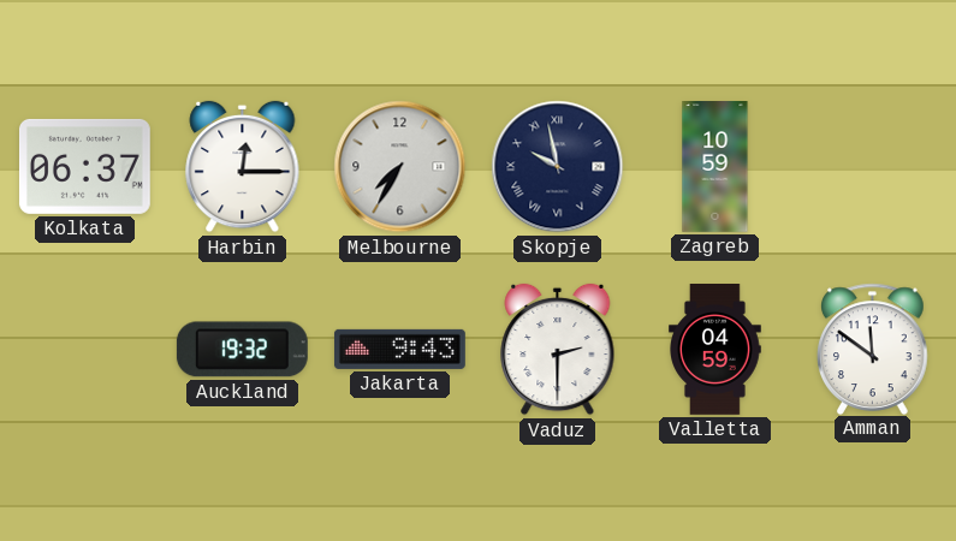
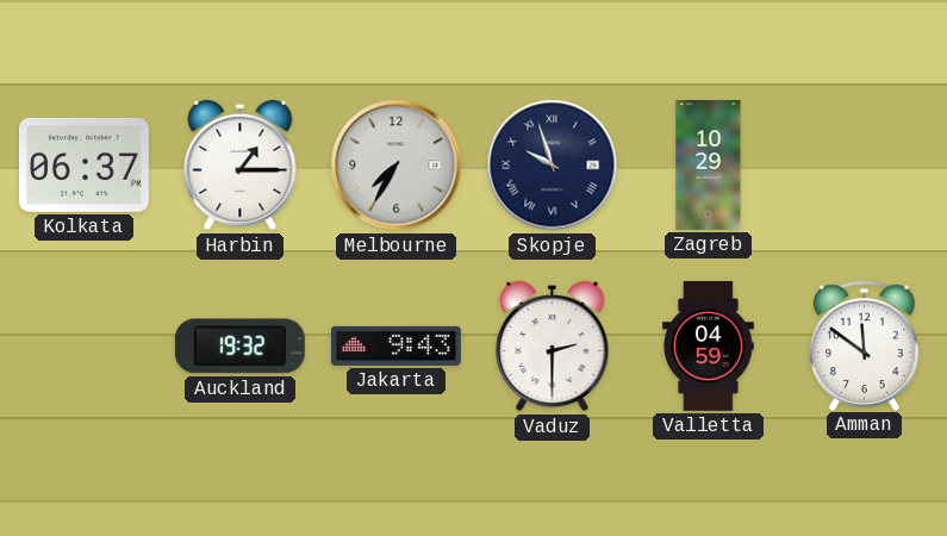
Harbin: 12:15 -> 1:15
Skopje: 9:58 -> 9:57
Zagreb: 10:59 -> 10:29
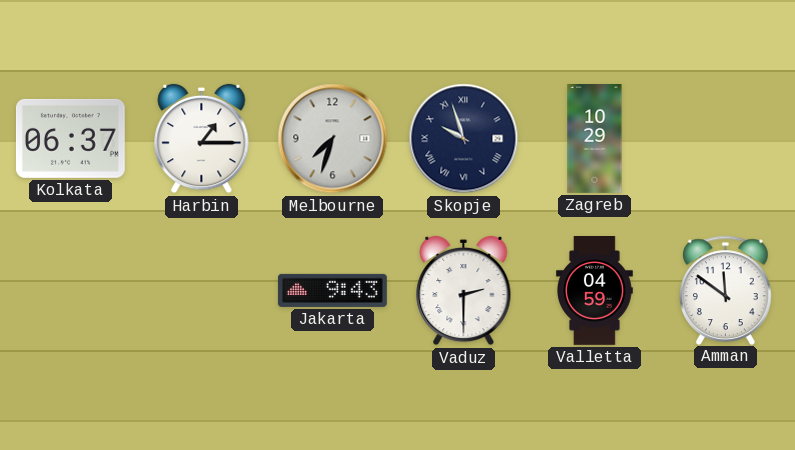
Melbourne: 7:35 -> 7:33
Auckland: 19:32 -> none
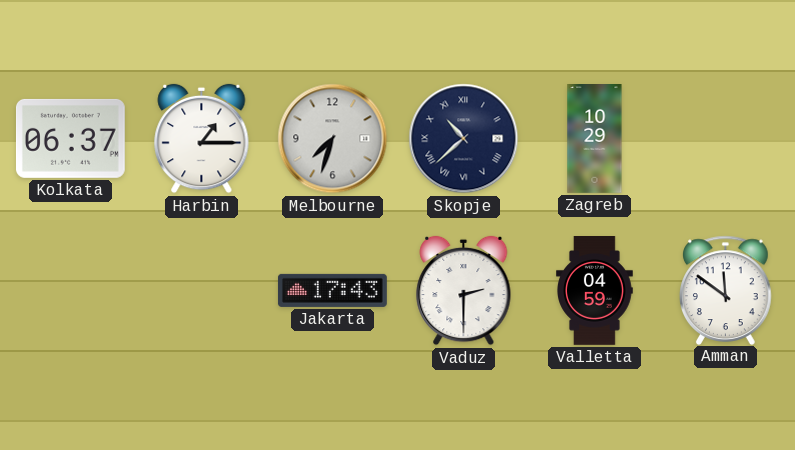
Skopje: 9:57 -> 10:38
Jakarta: 9:43 -> 17:43
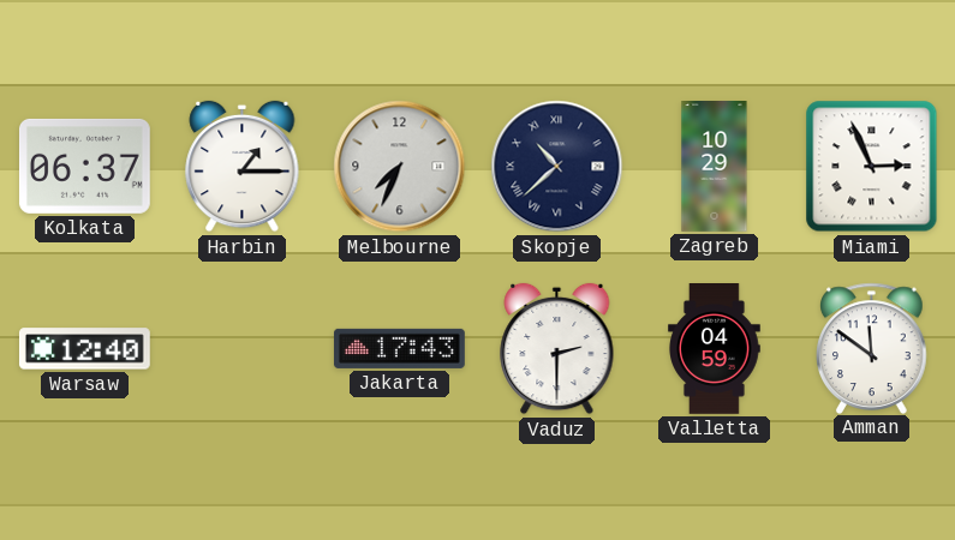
Melbourne: 7:33 -> 7:34
Miami: none -> 2:56
Warsaw: none -> 12:40
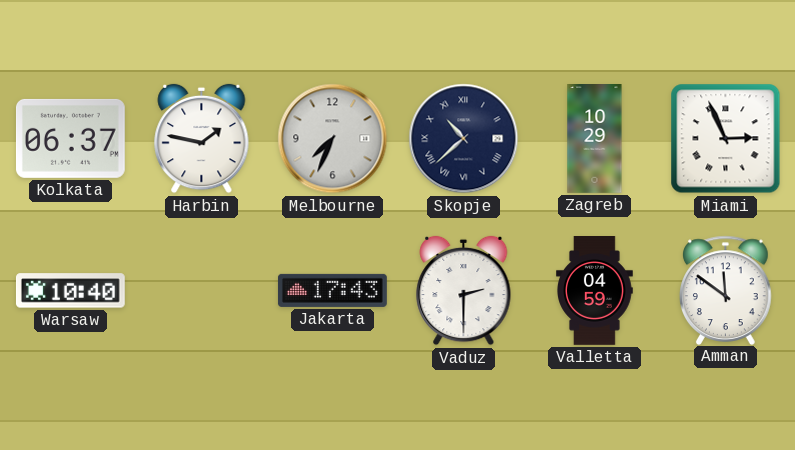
Harbin: 1:15 -> 1:47
Warsaw: 12:40 -> 10:40
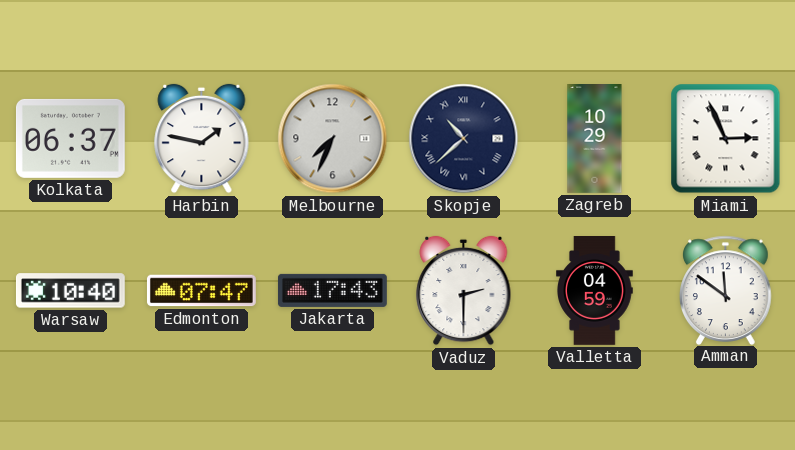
Edmonton: none -> 07:47
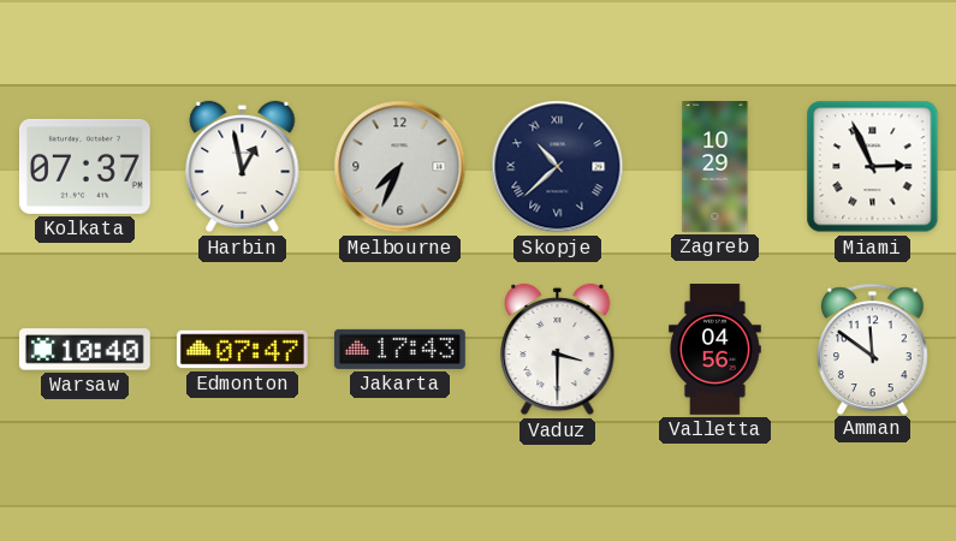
Kolkata: 06:37 -> 07:37
Harbin: 1:47 -> 12:58
Vaduz: 2:30 -> 3:30
Valletta: 04:59 -> 04:56
